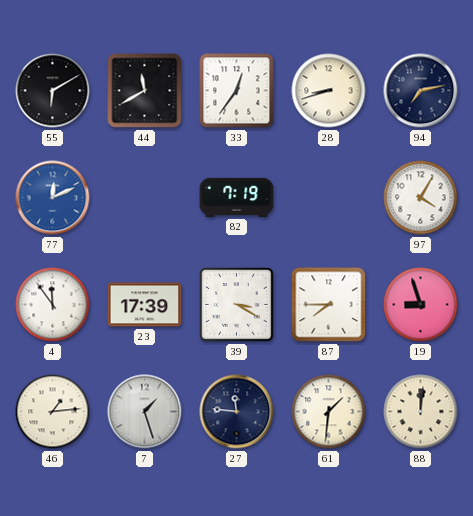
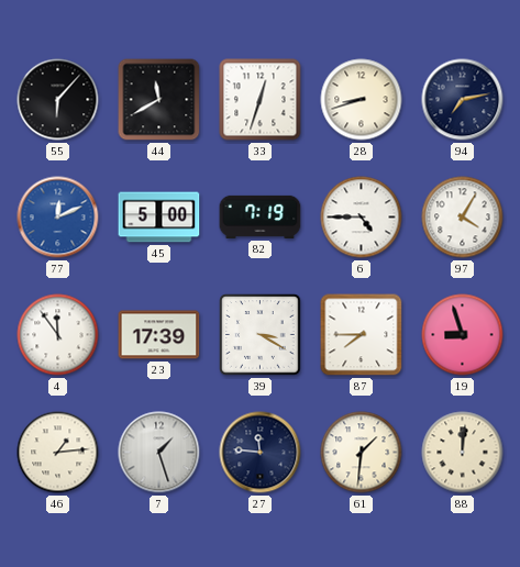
55: 6:10 -> 6:07
33: 12:36 -> 12:33
45: none -> 5:00
6: none -> 4:45
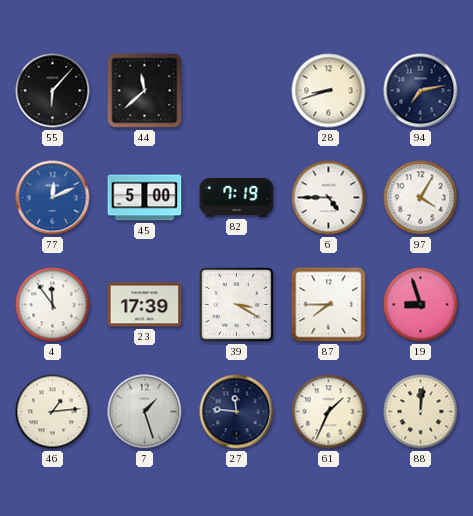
44: 11:40 -> 11:38
33: 12:33 -> none
61: 1:31 -> 1:34
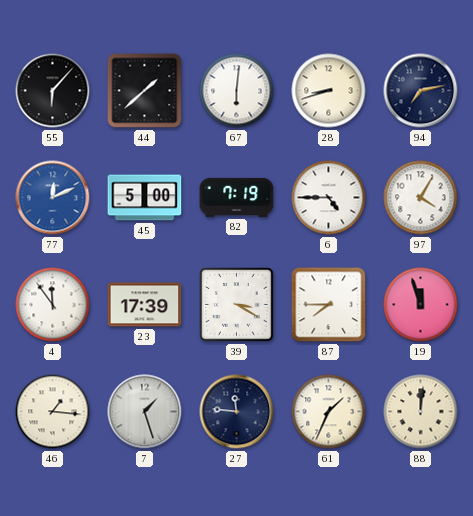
44: 11:38 -> 1:38
67: none -> 6:01
19: 8:57 -> 11:57
46: 1:14 -> 1:16
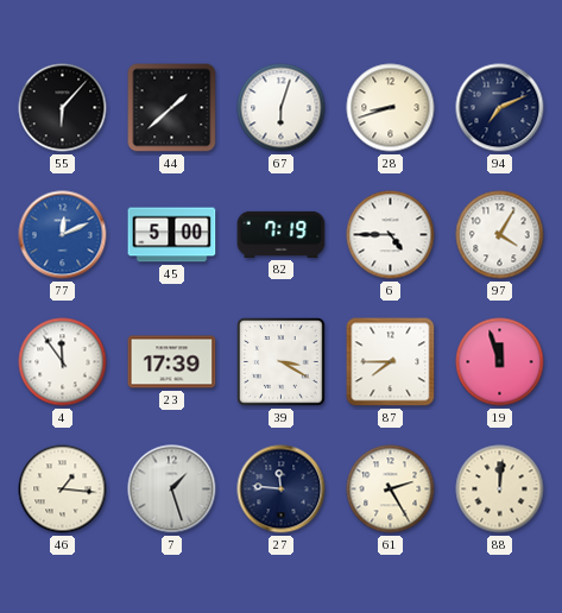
67: 6:01 -> 6:03
94: 7:13 -> 7:11
61: 1:34 -> 2:25
